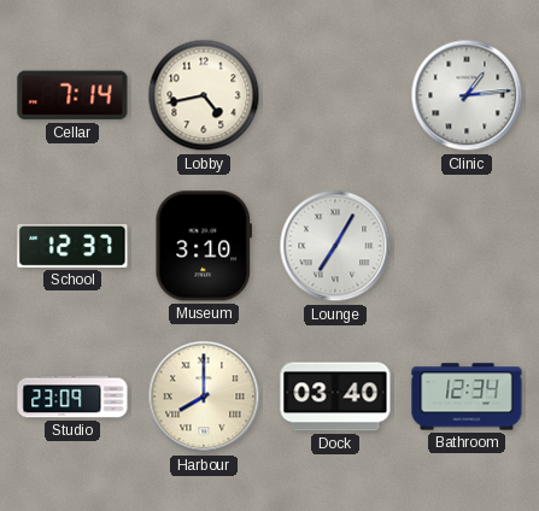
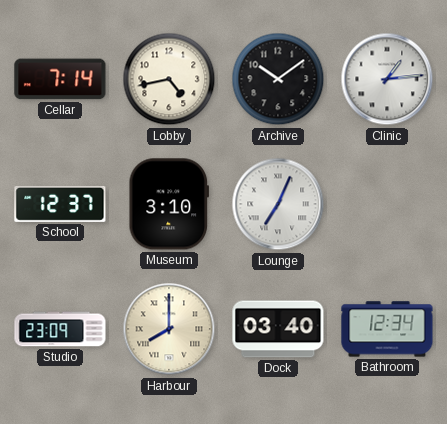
Archive: none -> 10:09
Lounge: 7:05 -> 7:04
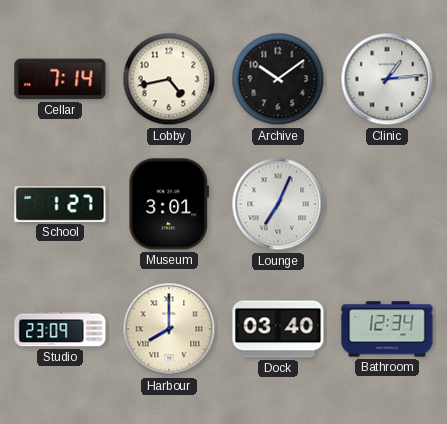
School: 12:37 -> 1:27
Museum: 3:10 -> 3:01
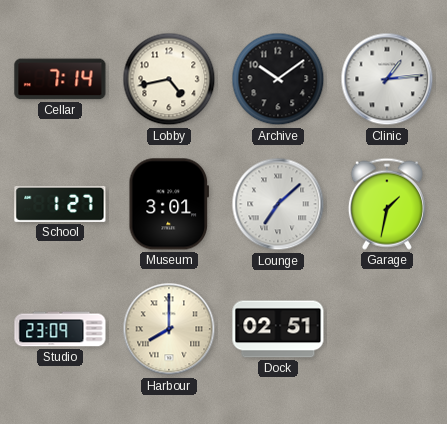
Lounge: 7:04 -> 7:08
Garage: none -> 1:32
Dock: 03:40 -> 02:51
Bathroom: 12:34 -> none
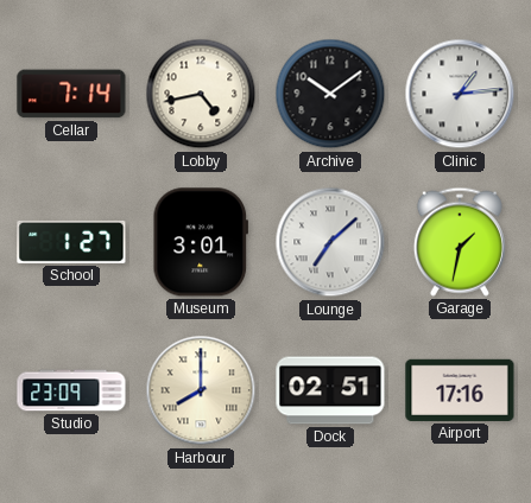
Airport: none -> 17:16
